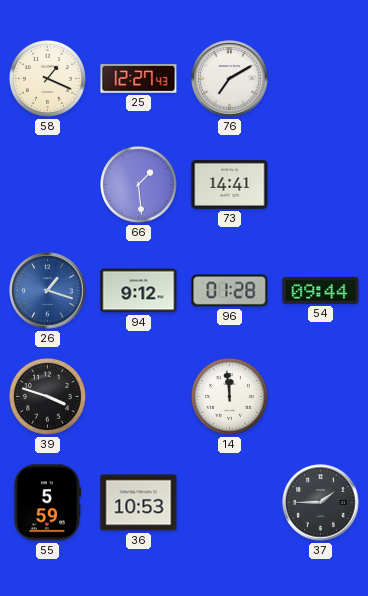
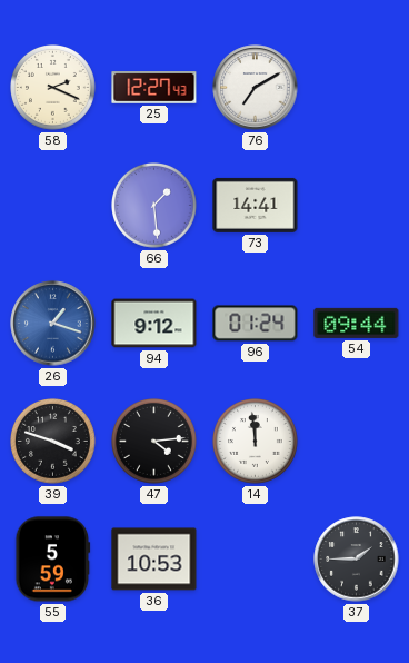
58: 1:19 -> 2:19
96: 01:28 -> 01:24
47: none -> 4:14
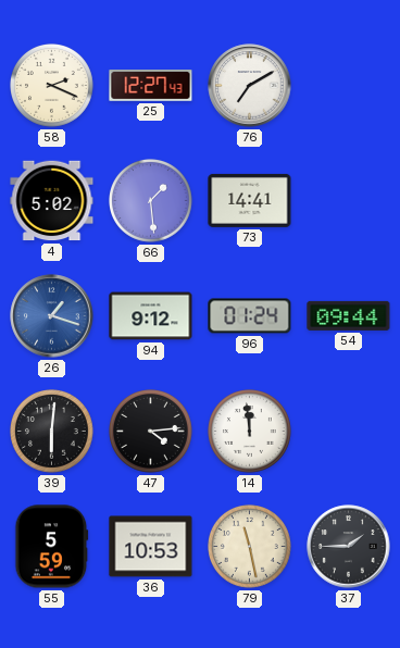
4: none -> 5:02
39: 3:48 -> 6:01
79: none -> 11:28
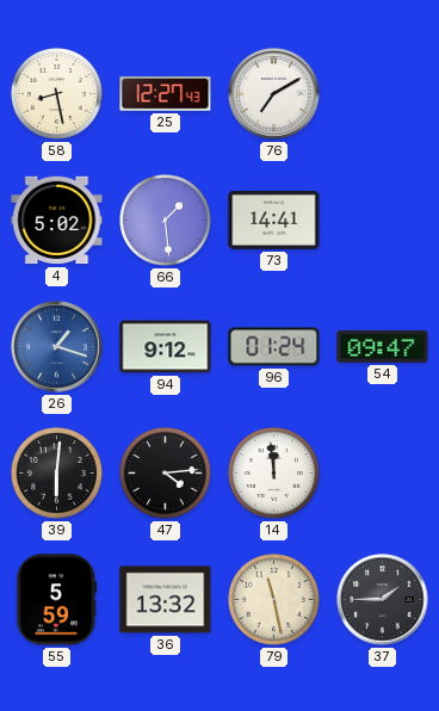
58: 2:19 -> 8:28
54: 09:44 -> 09:47
36: 10:53 -> 13:32
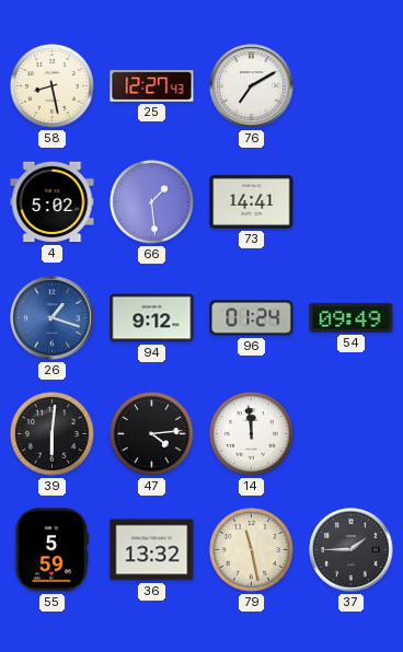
54: 09:47 -> 09:49
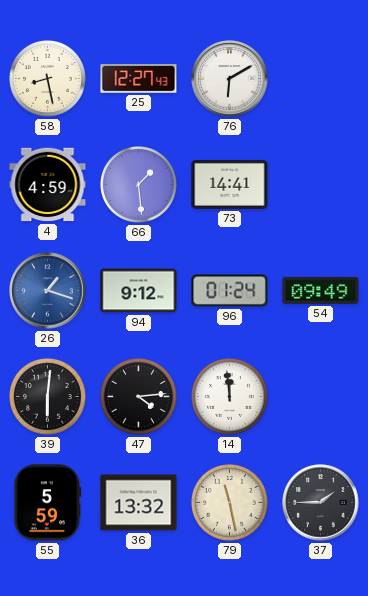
76: 7:10 -> 6:10
4: 5:02 -> 4:59
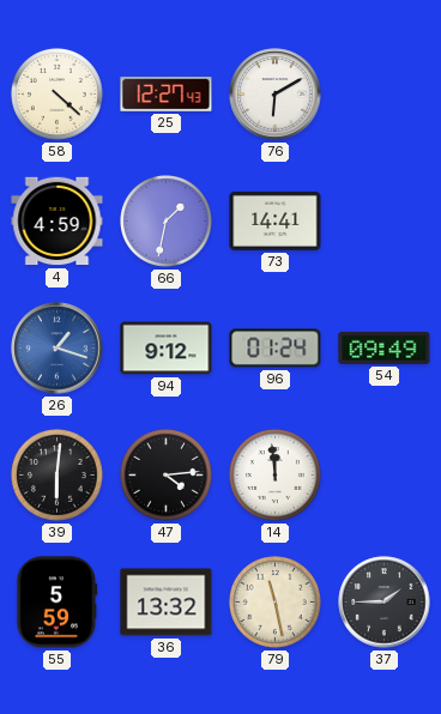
58: 8:28 -> 4:22
66: 1:29 -> 1:32
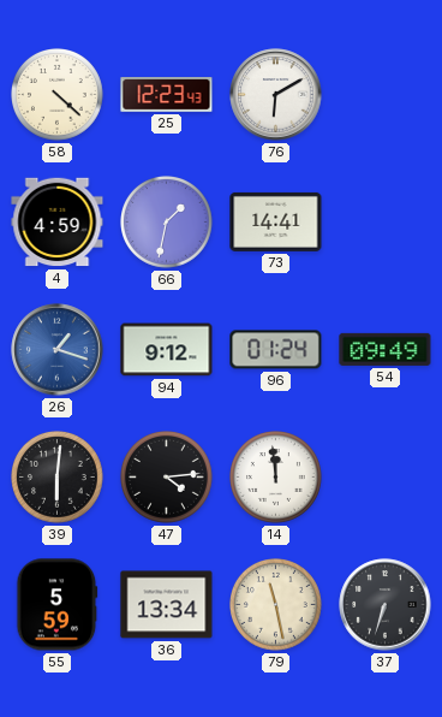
25: 12:27 -> 12:23
36: 13:32 -> 13:34
37: 1:45 -> 6:33
